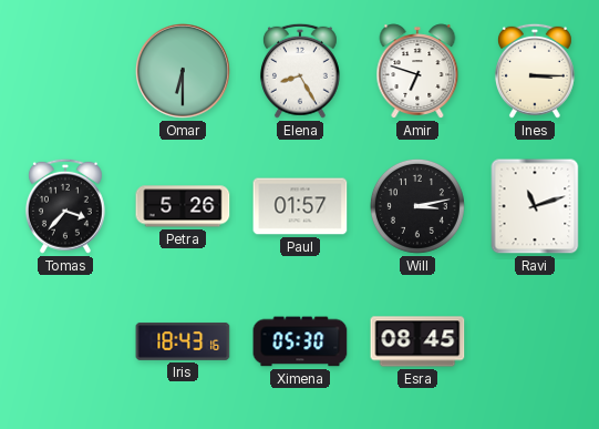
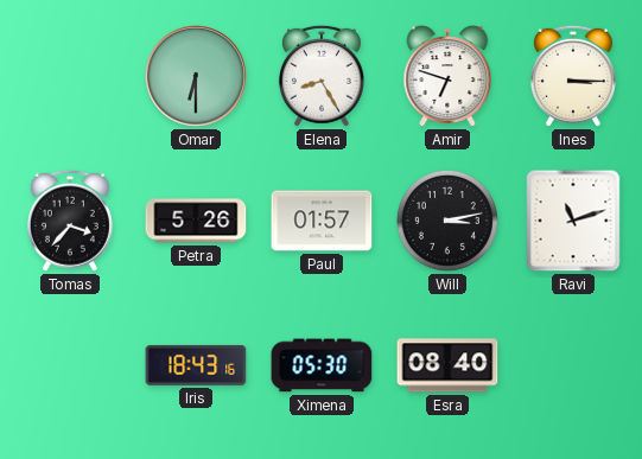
Esra: 08:45 -> 08:40
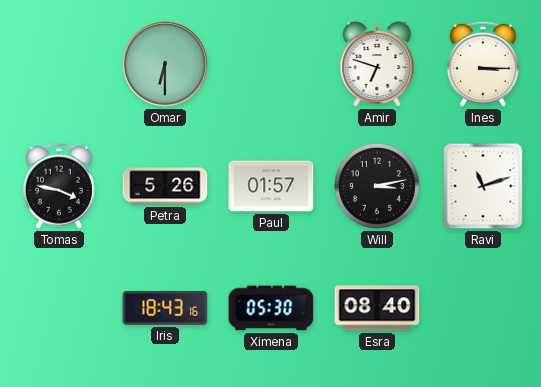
Elena: 8:25 -> none
Tomas: 3:37 -> 3:47
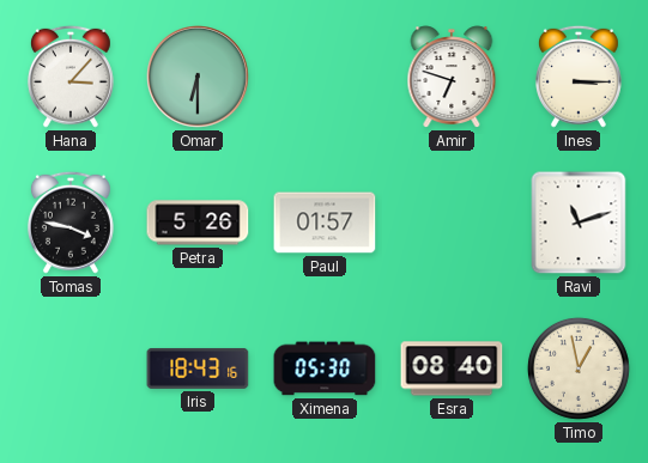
Hana: none -> 3:07
Will: 3:13 -> none
Timo: none -> 12:58
